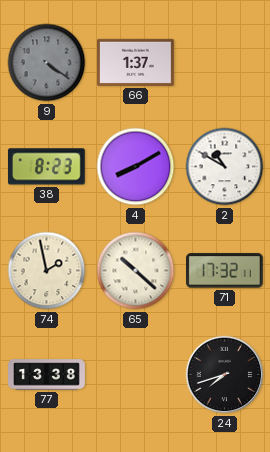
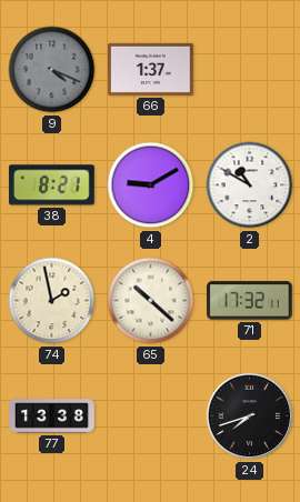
9: 4:21 -> 4:19
38: 8:23 -> 8:21
4: 8:10 -> 9:10
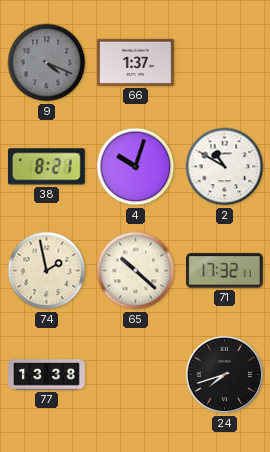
4: 9:10 -> 10:03
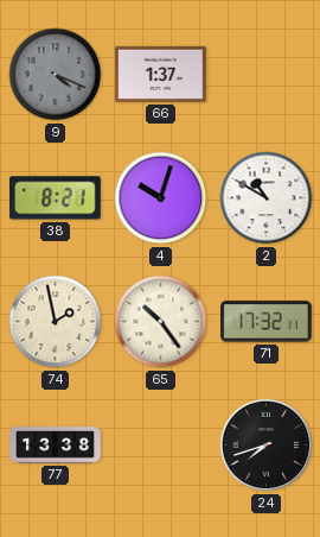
65: 10:22 -> 10:24
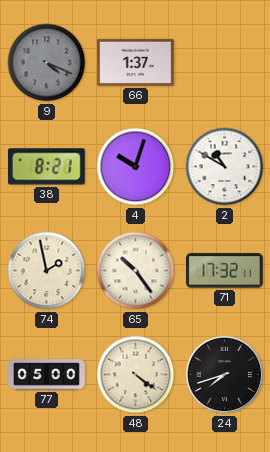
77: 13:38 -> 05:00
48: none -> 4:21
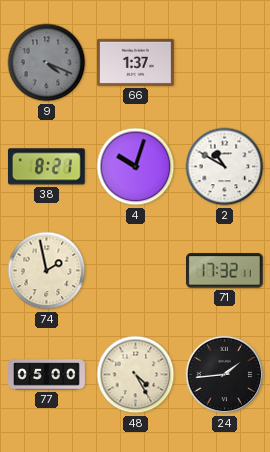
65: 10:24 -> none
48: 4:21 -> 4:25
24: 7:42 -> 1:44
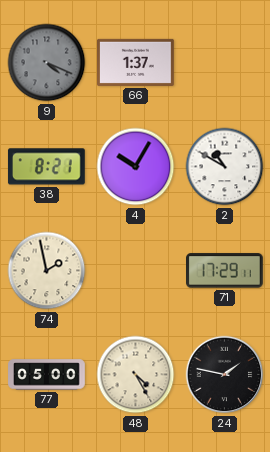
4: 10:03 -> 10:05
71: 17:32 -> 17:29
24: 1:44 -> 1:47
